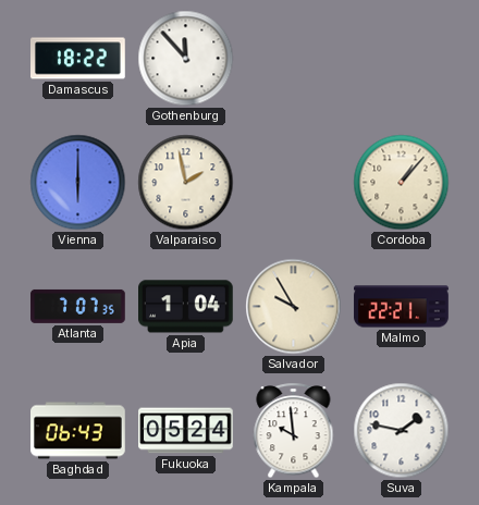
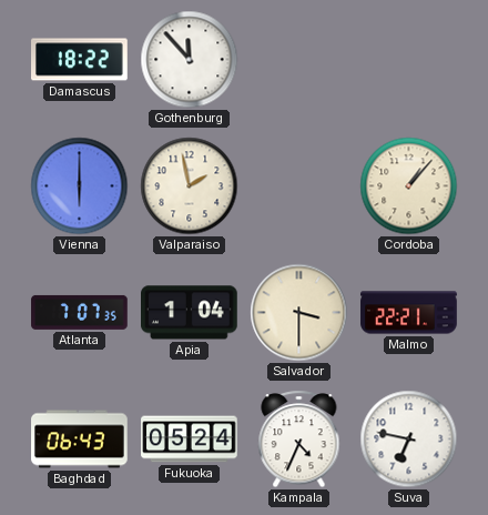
Salvador: 9:55 -> 3:30
Kampala: 9:59 -> 4:34
Suva: 1:47 -> 6:47
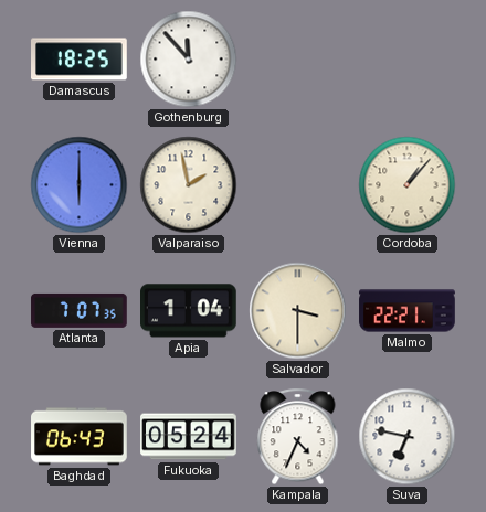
Damascus: 18:22 -> 18:25
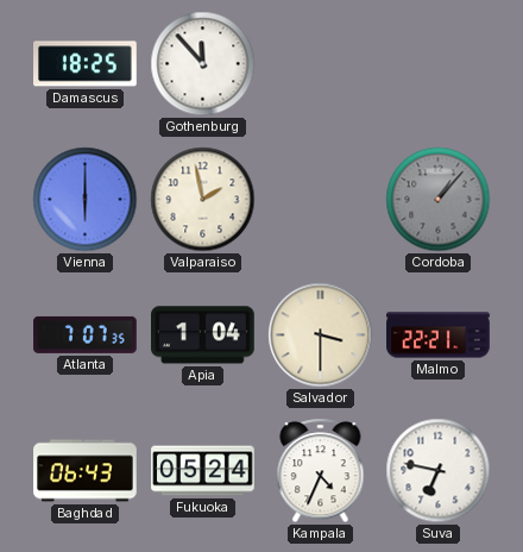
Cordoba dial: cream -> grey
